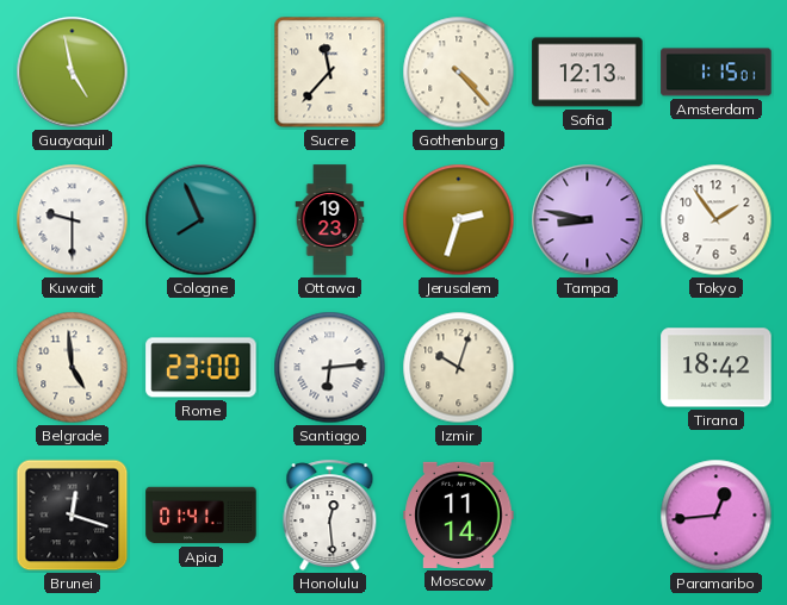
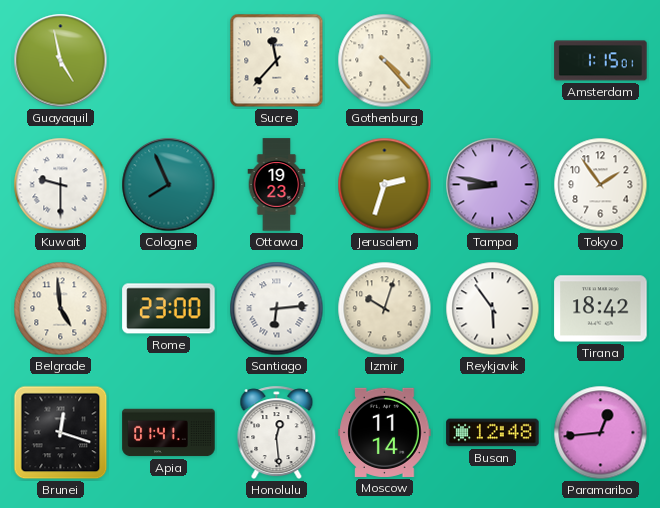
Sofia: 12:13 -> none
Reykjavik: none -> 5:54
Busan: none -> 12:48
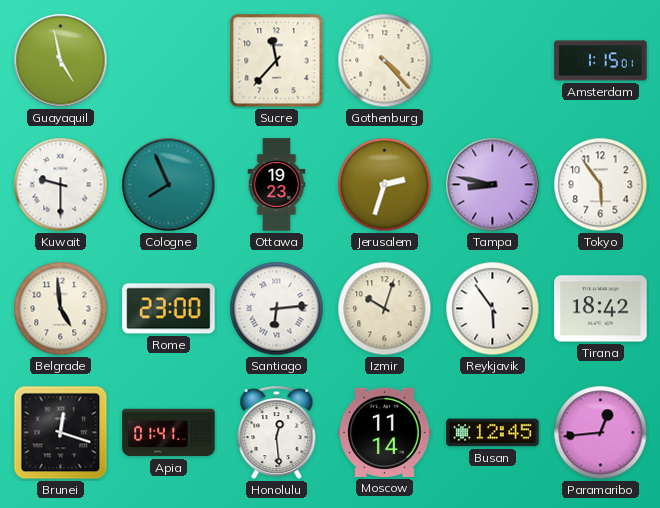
Tokyo: 1:54 -> 5:54
Busan: 12:48 -> 12:45
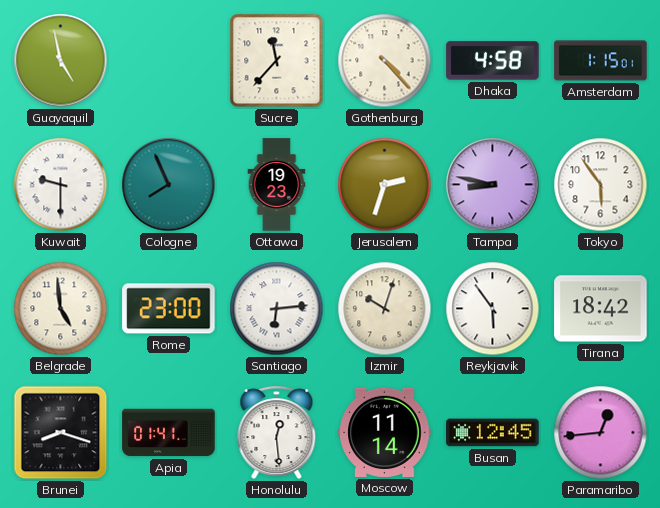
Dhaka: none -> 4:58
Brunei: 12:18 -> 8:18
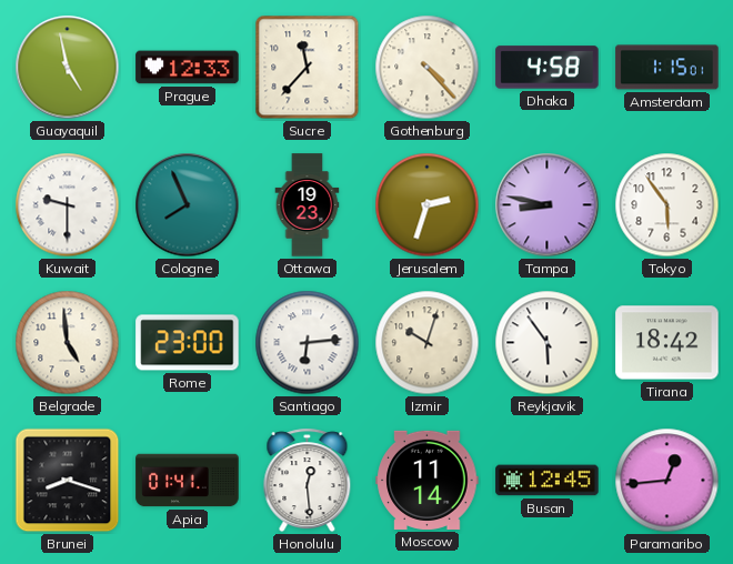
Prague: none -> 12:33
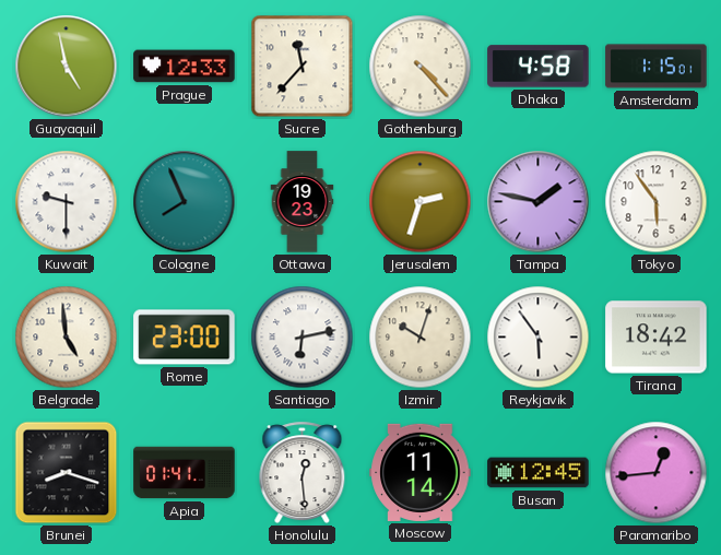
Tampa: 8:47 -> 1:47
Santiago: 6:14 -> 6:13
